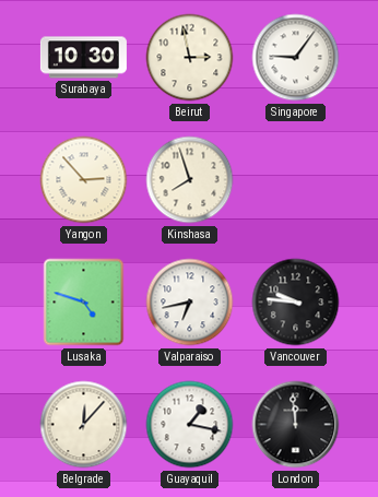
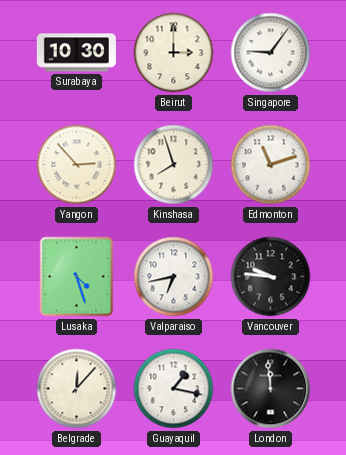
Beirut: 2:58 -> 3:00
Edmonton: none -> 11:12
Lusaka: 4:48 -> 4:27
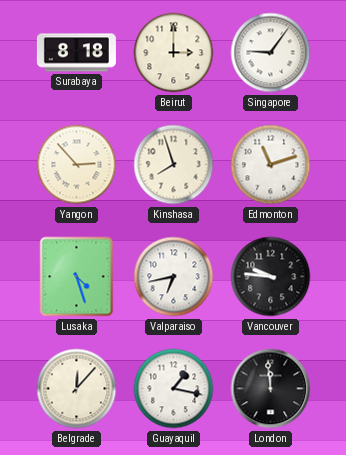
Surabaya: 10:30 -> 8:18
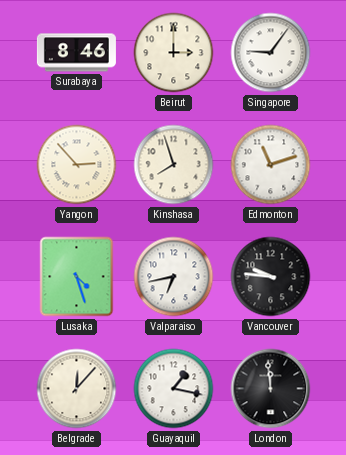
Surabaya: 8:18 -> 8:46
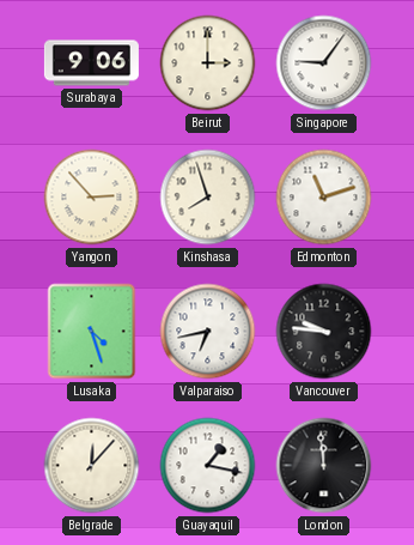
Surabaya: 8:46 -> 9:06
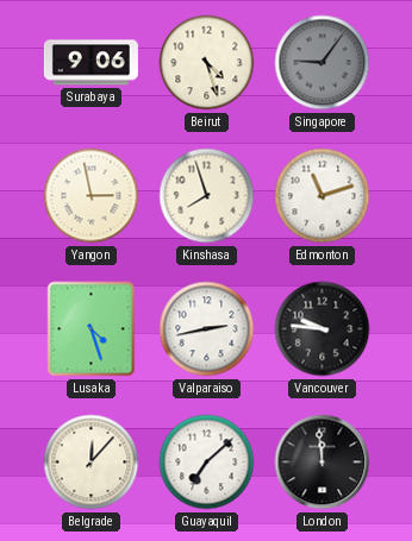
Beirut: 3:00 -> 4:27
Singapore dial: white -> grey
Yangon: 2:53 -> 2:58
Valparaiso: 6:43 -> 2:43
Guayaquil: 1:17 -> 7:08
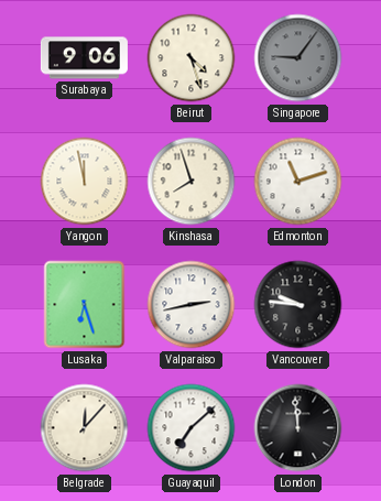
Yangon: 2:58 -> 11:58
Lusaka: 4:27 -> 6:27
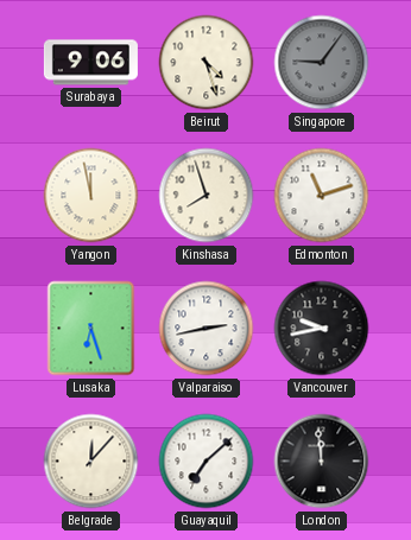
Vancouver: 9:46 -> 9:43
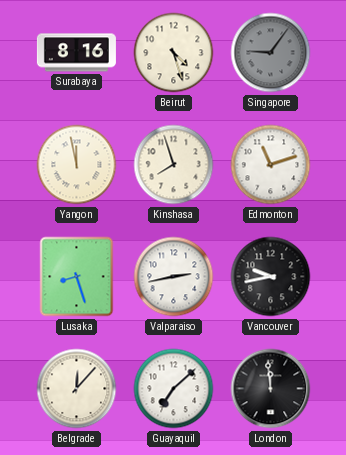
Surabaya: 9:06 -> 8:16
Lusaka: 6:27 -> 8:27
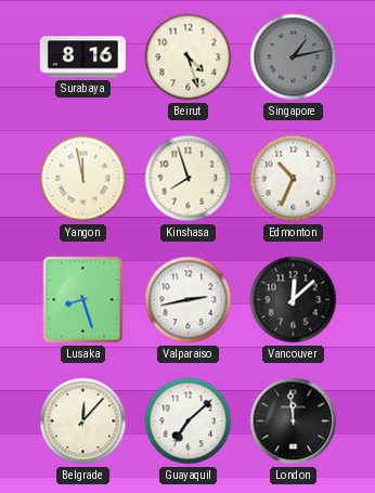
Singapore: 9:06 -> 1:13
Edmonton: 11:12 -> 10:34
Vancouver: 9:43 -> 12:08
